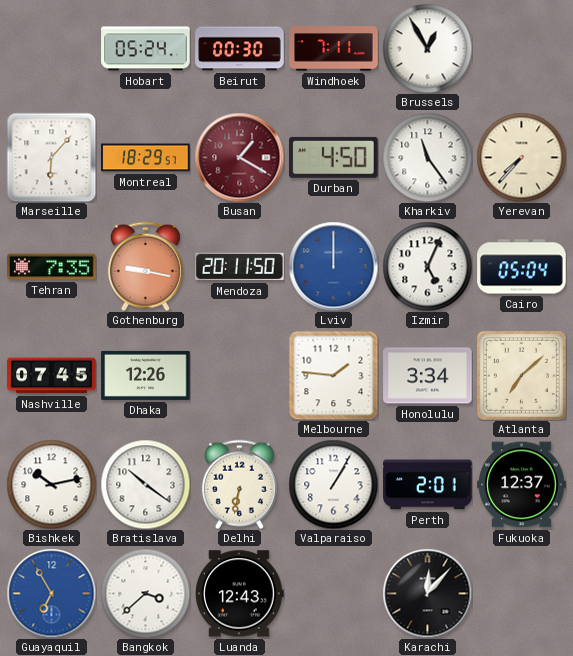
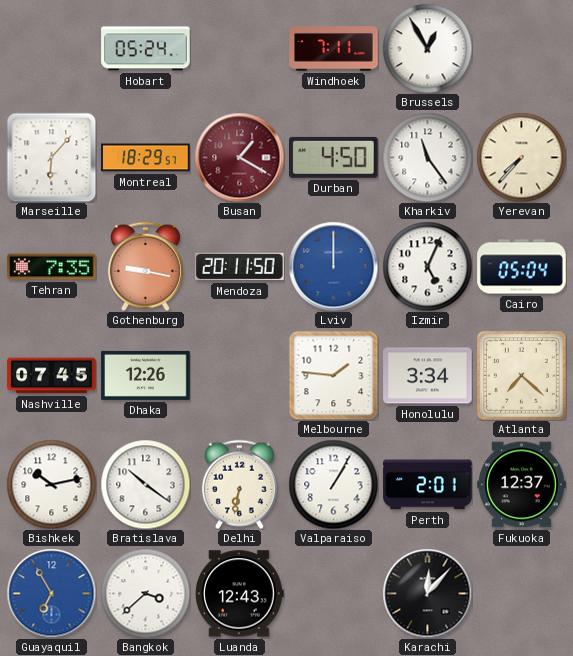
Beirut: 00:30 -> none
Atlanta: 7:08 -> 7:22
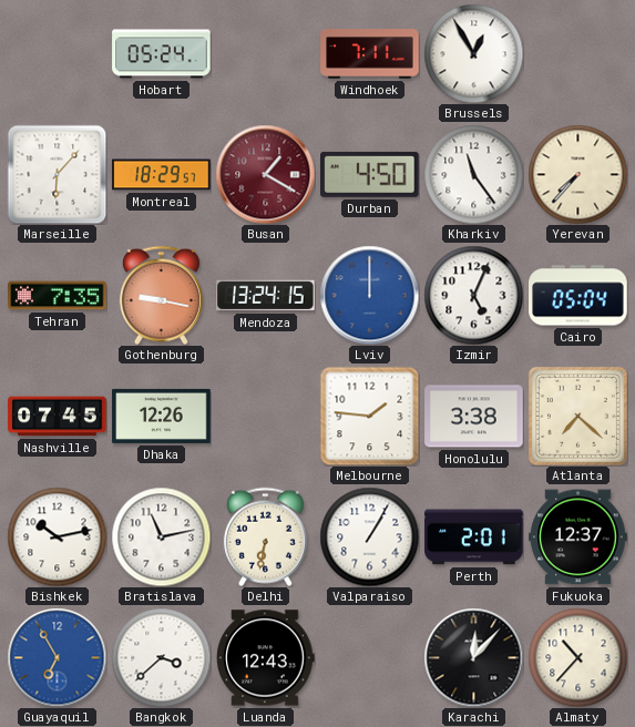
Mendoza: 20:11 -> 13:24
Honolulu: 3:34 -> 3:38
Bratislava: 10:21 -> 11:13
Almaty: none -> 10:37
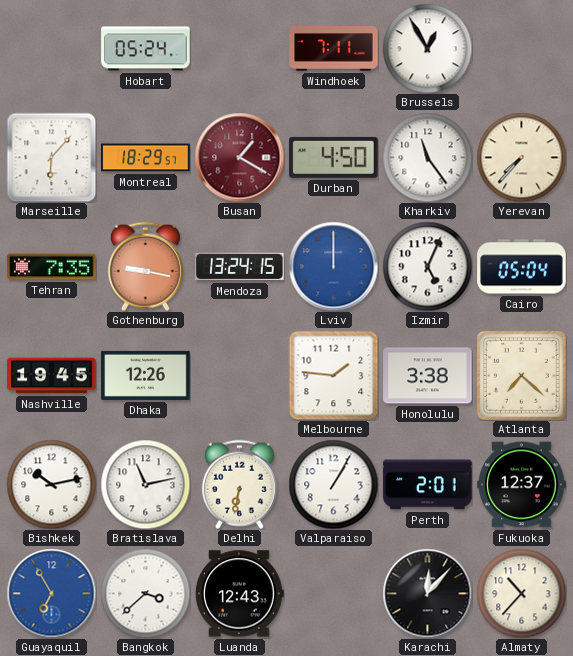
Nashville: 07:45 -> 19:45
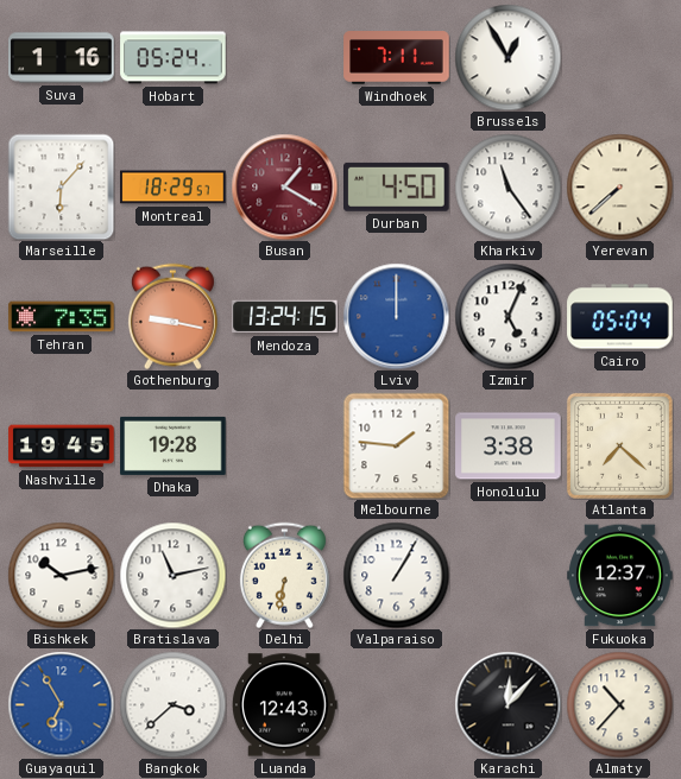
Suva: none -> 1:16
Yerevan: 7:37 -> 7:38
Dhaka: 12:26 -> 19:28
Perth: 2:01 -> none
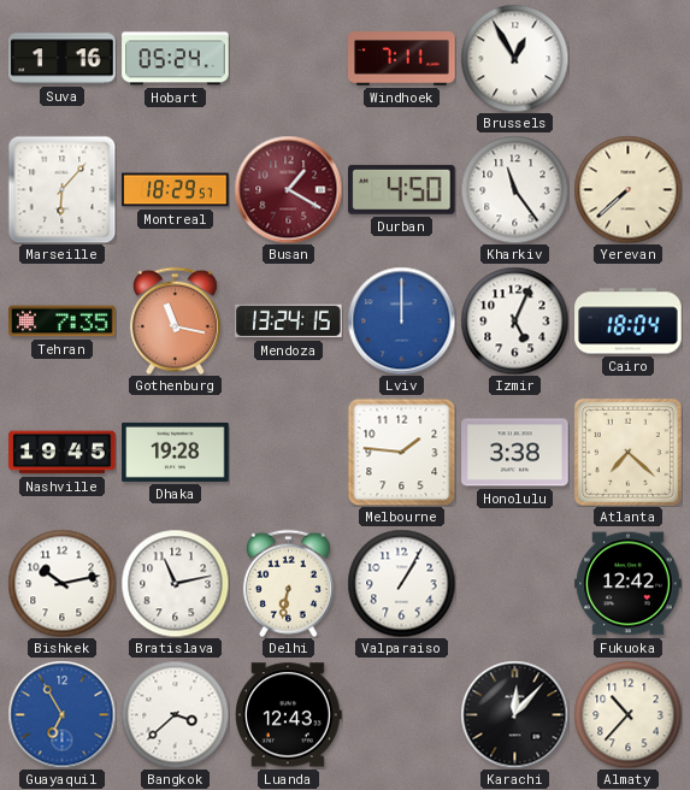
Gothenburg: 9:17 -> 11:17
Cairo: 05:04 -> 18:04
Fukuoka: 12:37 -> 12:42
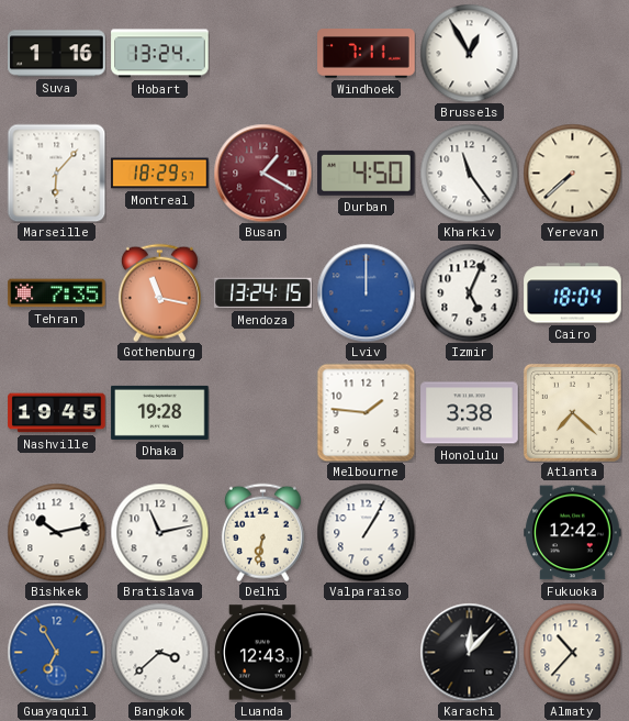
Hobart: 05:24 -> 13:24
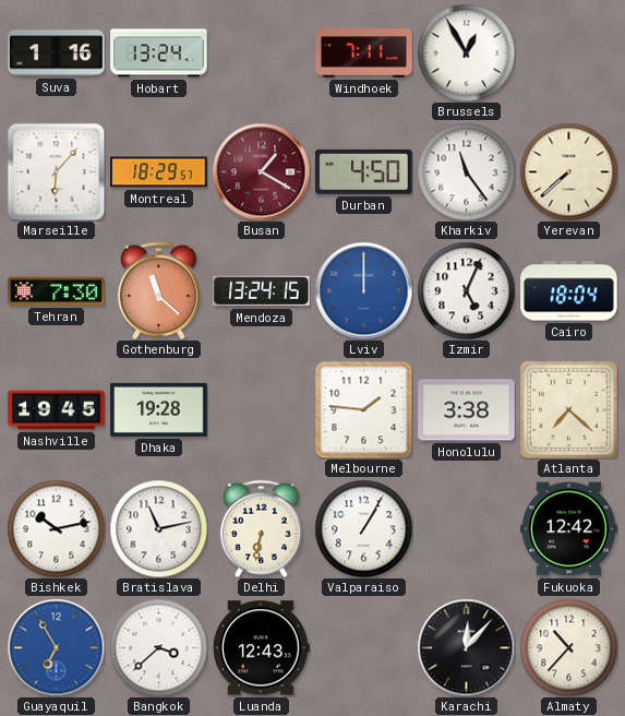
Tehran: 7:35 -> 7:30
Gothenburg: 11:17 -> 11:22
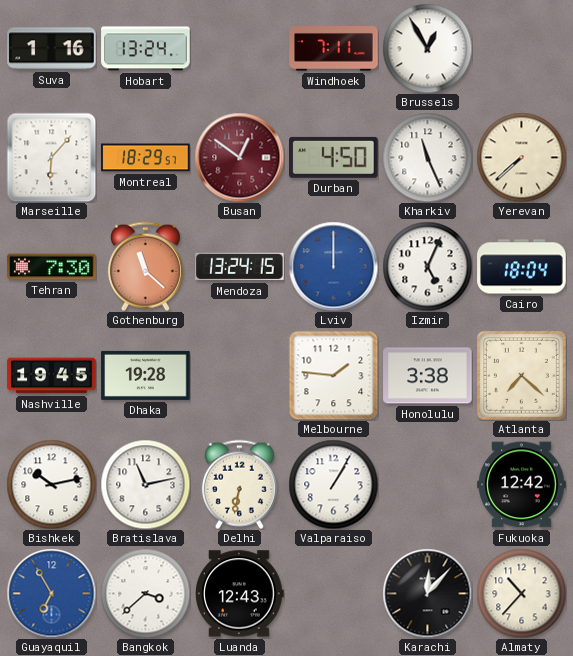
Busan: 1:20 -> 12:51
Kharkiv: 11:24 -> 11:26
